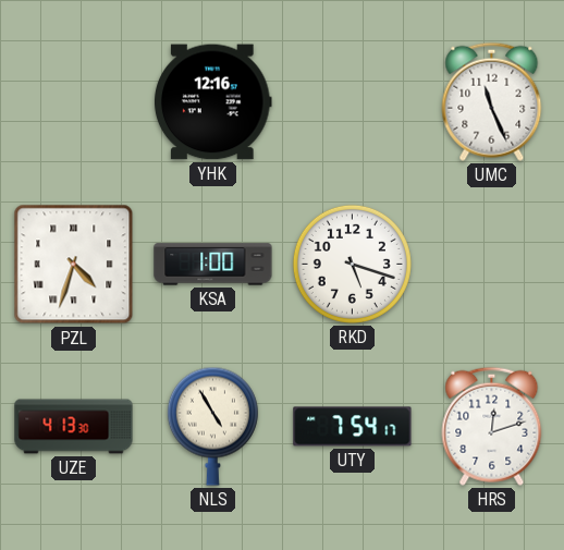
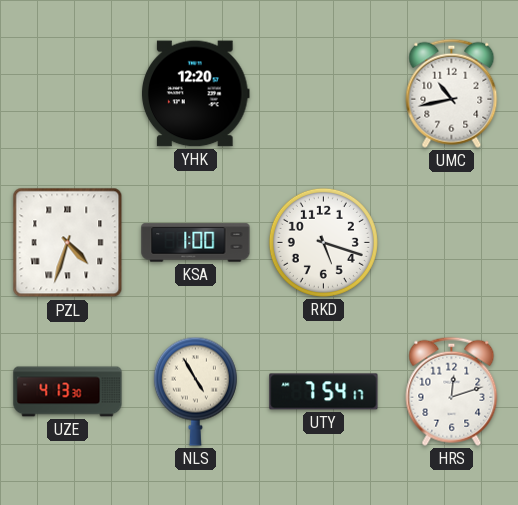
YHK: 12:16 -> 12:20
UMC: 11:26 -> 10:43
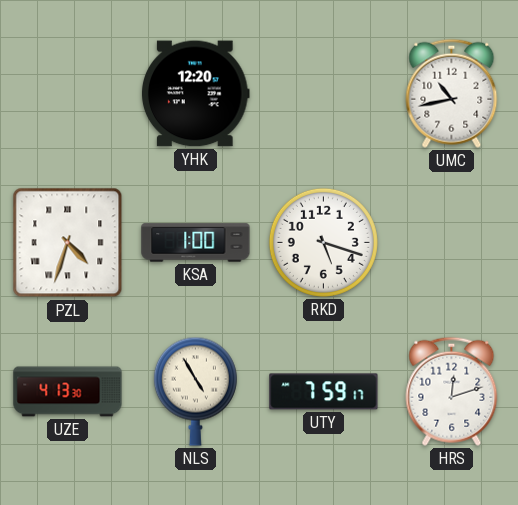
UTY: 7:54 -> 7:59
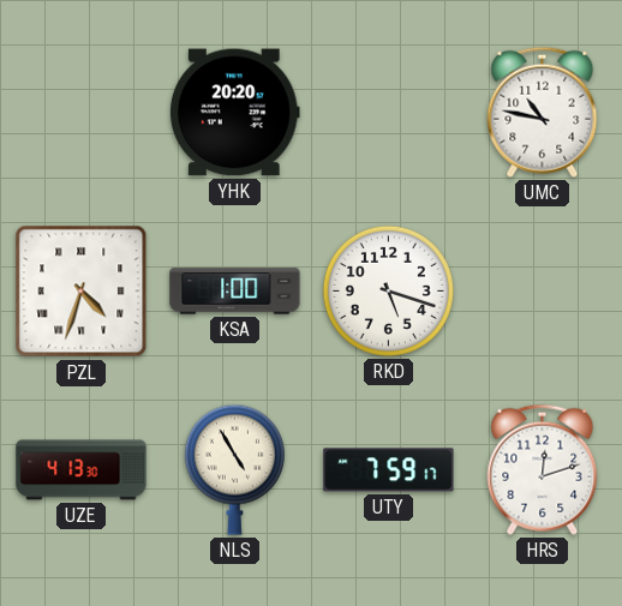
YHK: 12:20 -> 20:20
UMC: 10:43 -> 10:47
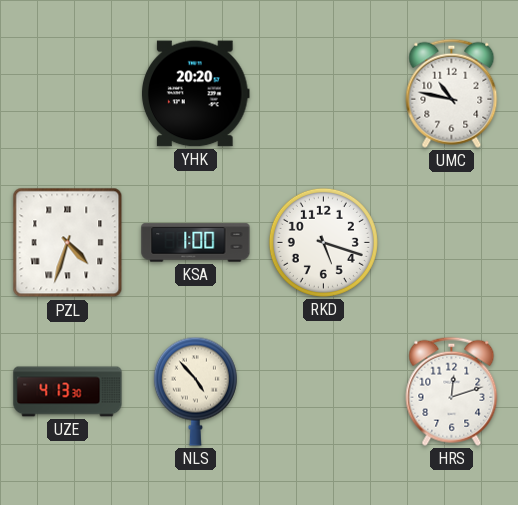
NLS: 4:55 -> 4:53
UTY: 7:59 -> none
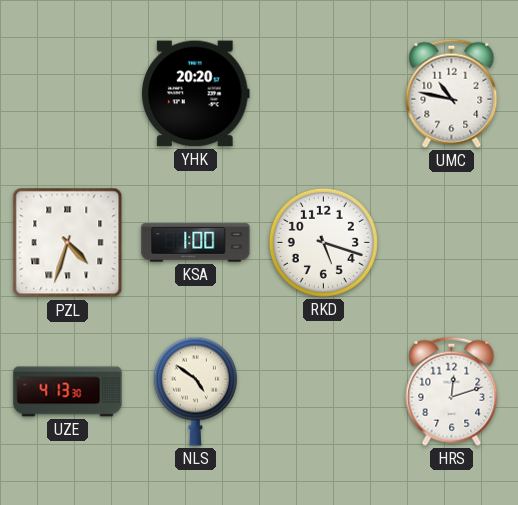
NLS: 4:53 -> 4:51
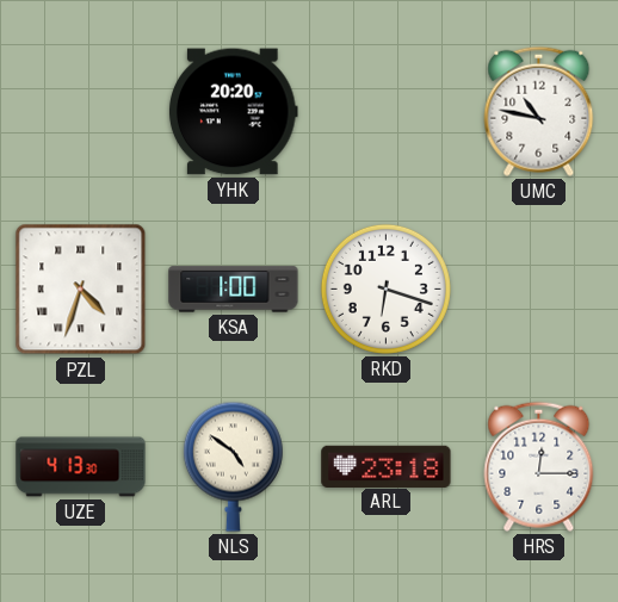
RKD: 5:18 -> 6:18
ARL: none -> 23:18
HRS: 12:12 -> 12:15
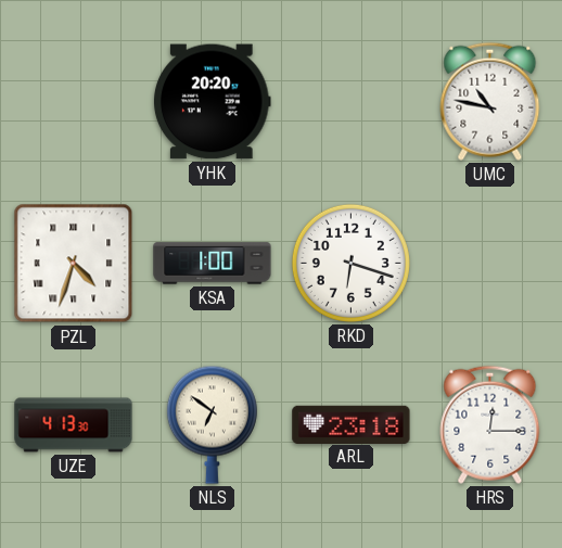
NLS: 4:51 -> 6:51
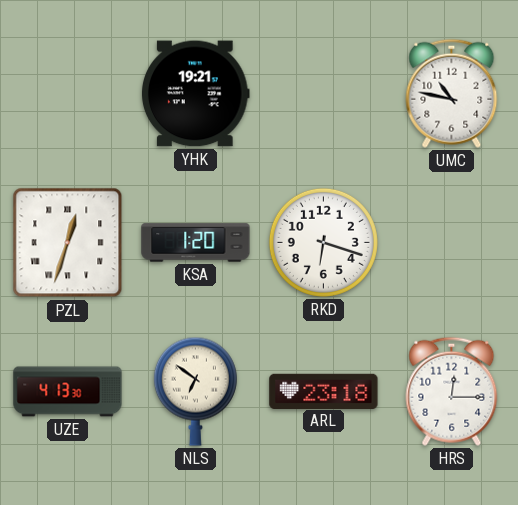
YHK: 20:20 -> 19:21
PZL: 4:33 -> 12:33
KSA: 1:00 -> 1:20
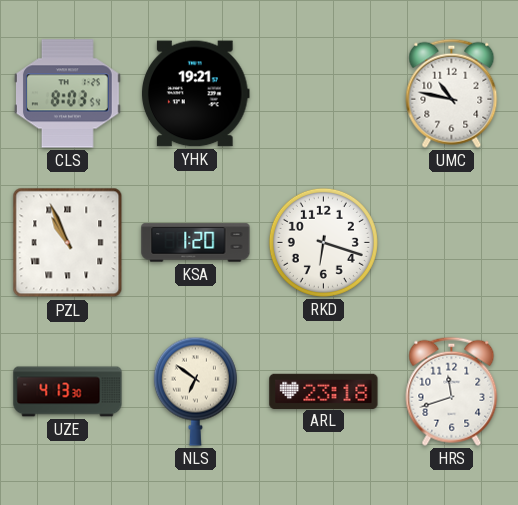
CLS: none -> 8:03
PZL: 12:33 -> 10:56
HRS: 12:15 -> 11:42
